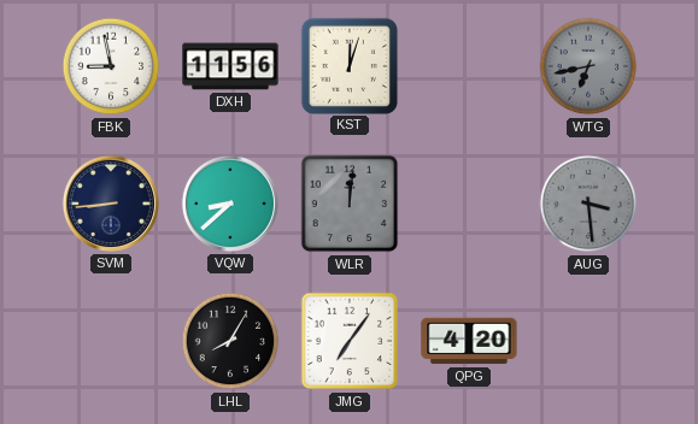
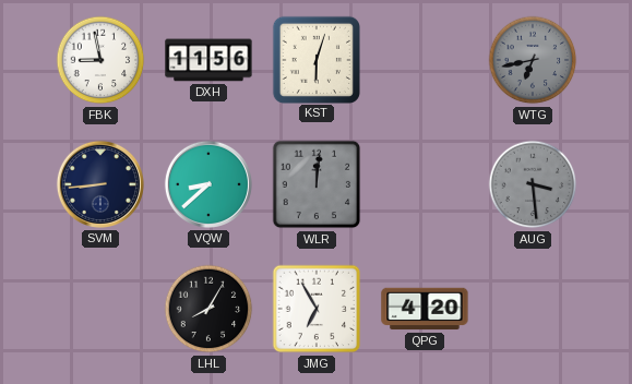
KST: 12:03 -> 6:03
JMG: 7:06 -> 6:55
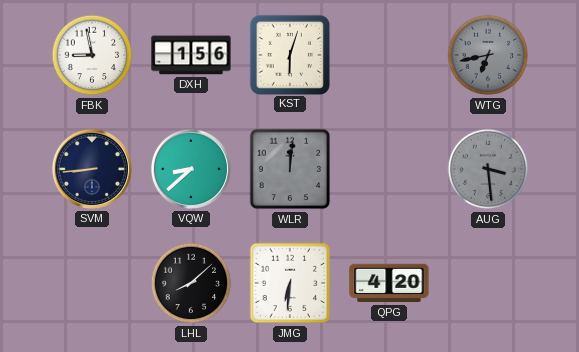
DXH: 11:56 -> 1:56
LHL: 8:05 -> 8:08
JMG: 6:55 -> 6:31
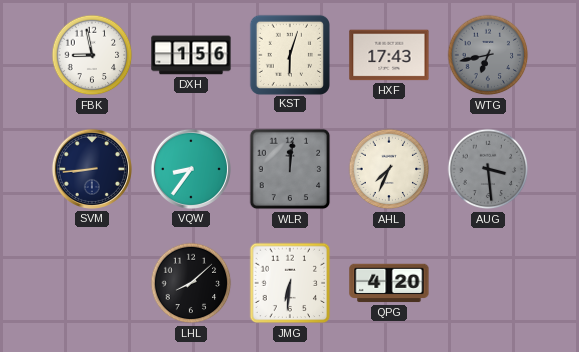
HXF: none -> 17:43
VQW: 8:38 -> 8:36
AHL: none -> 7:34
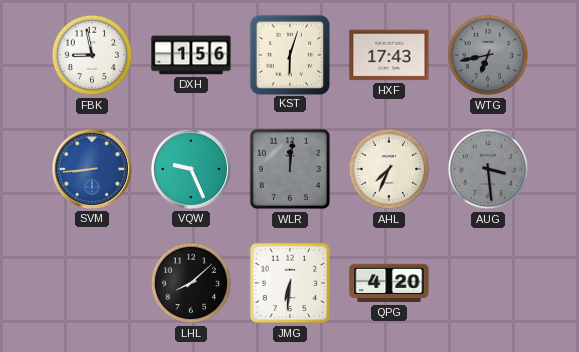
SVM dial: navy -> blue
VQW: 8:36 -> 9:26
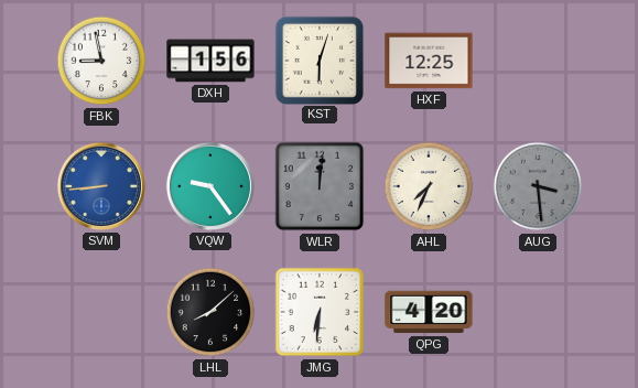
HXF: 17:43 -> 12:25
WTG: 6:43 -> none
VQW: 9:26 -> 9:24
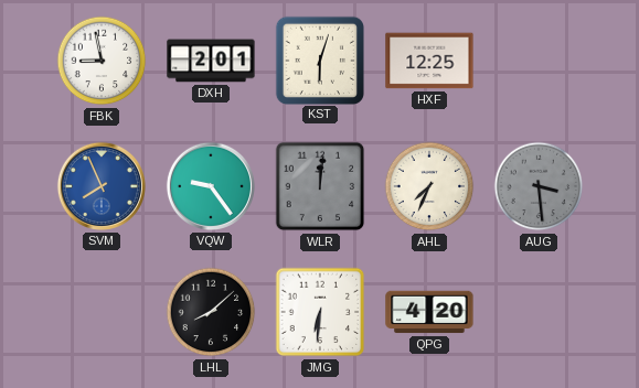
DXH: 1:56 -> 2:01
SVM: 8:44 -> 7:56
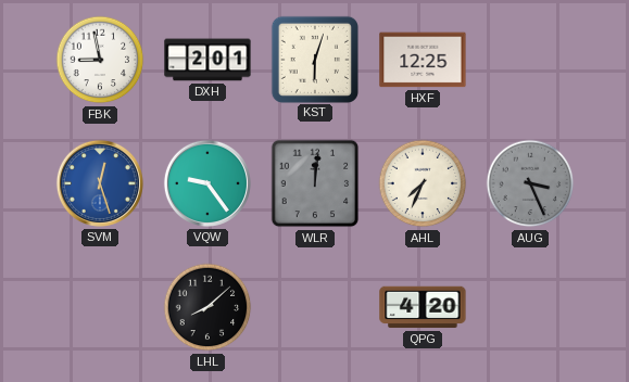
SVM: 7:56 -> 12:27
AUG: 3:29 -> 3:26
JMG: 6:31 -> none
